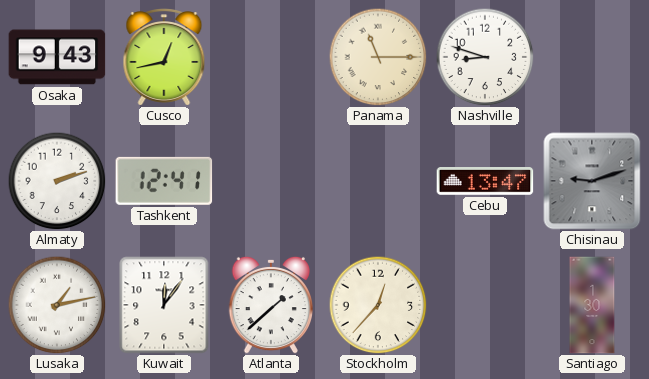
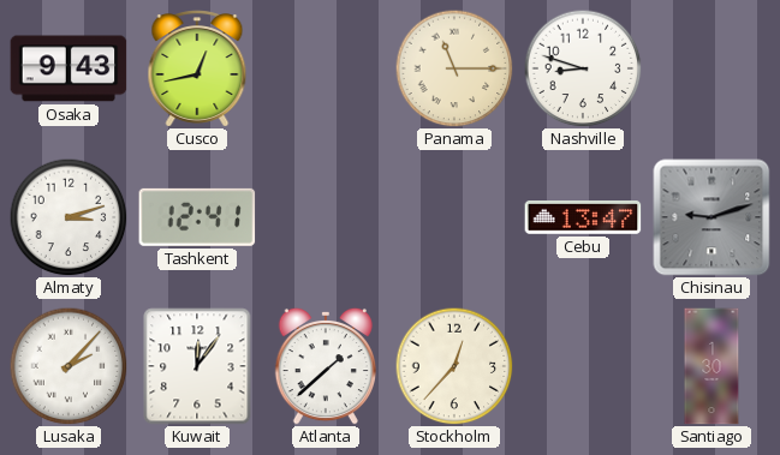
Almaty: 2:12 -> 3:12
Lusaka: 1:13 -> 2:07
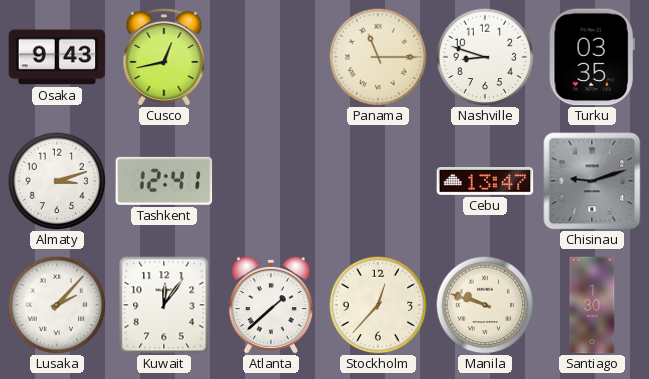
Turku: none -> 03:35
Manila: none -> 9:48
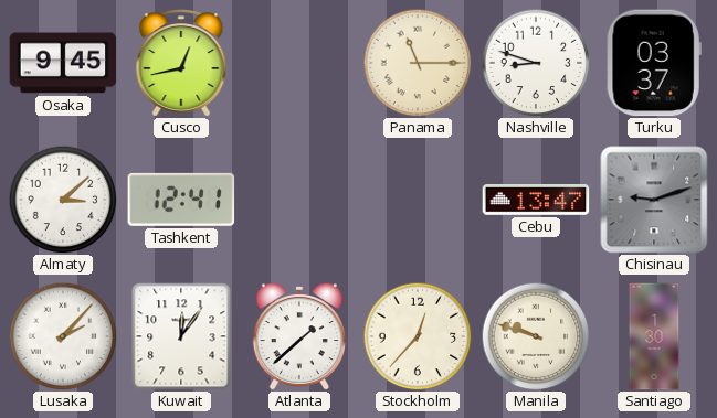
Osaka: 9:43 -> 9:45
Turku: 03:35 -> 03:37
Almaty: 3:12 -> 3:08
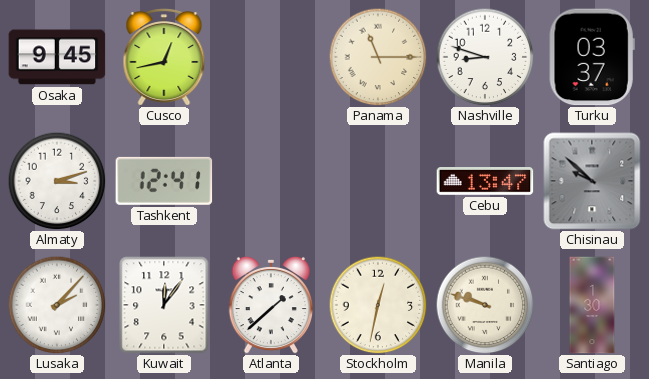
Almaty: 3:08 -> 3:12
Chisinau: 9:12 -> 9:52
Stockholm: 12:37 -> 12:32
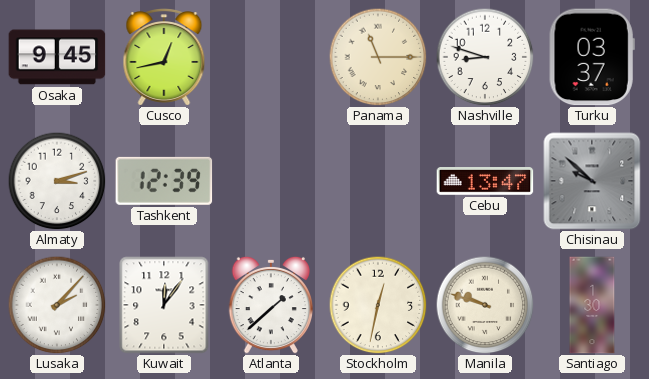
Tashkent: 12:41 -> 12:39
